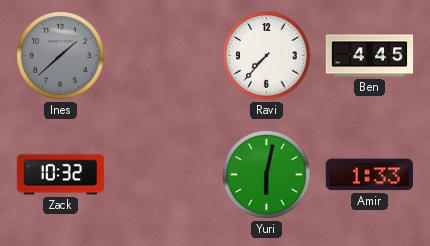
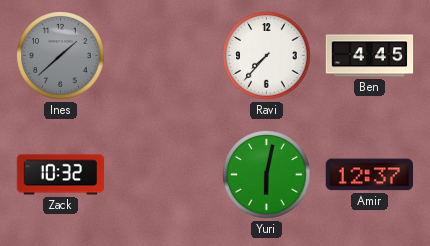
Amir: 1:33 -> 12:37
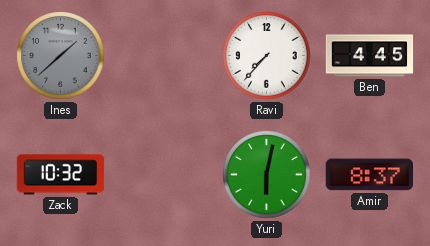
Amir: 12:37 -> 8:37
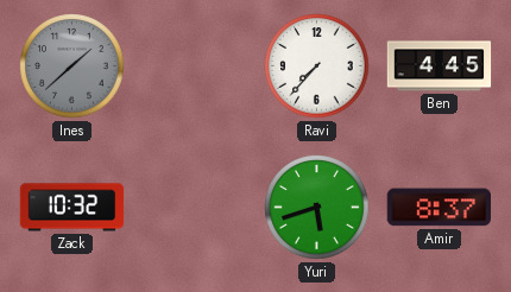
Yuri: 6:02 -> 5:42
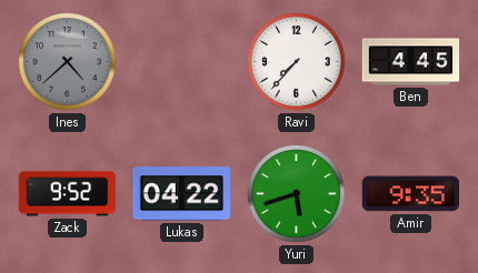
Ines: 1:38 -> 4:38
Zack: 10:32 -> 9:52
Lukas: none -> 04:22
Amir: 8:37 -> 9:35
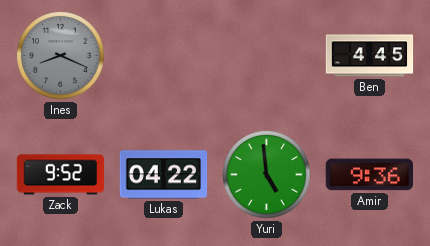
Ines: 4:38 -> 8:19
Ravi: 7:37 -> none
Yuri: 5:42 -> 4:59
Amir: 9:35 -> 9:36
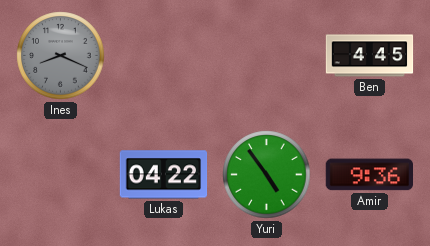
Zack: 9:52 -> none
Yuri: 4:59 -> 4:54
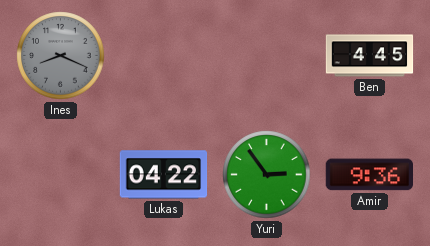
Yuri: 4:54 -> 2:54
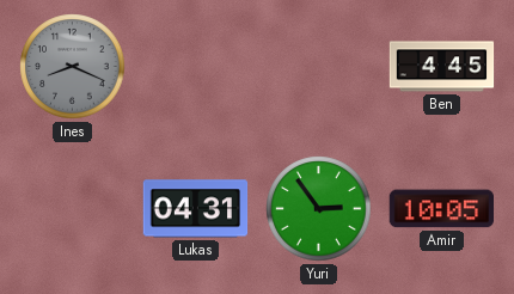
Lukas: 04:22 -> 04:31
Amir: 9:36 -> 10:05
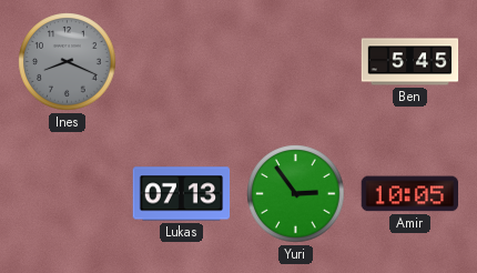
Ben: 4:45 -> 5:45
Lukas: 04:31 -> 07:13
